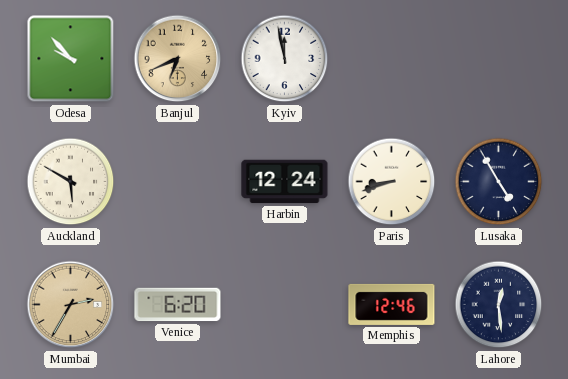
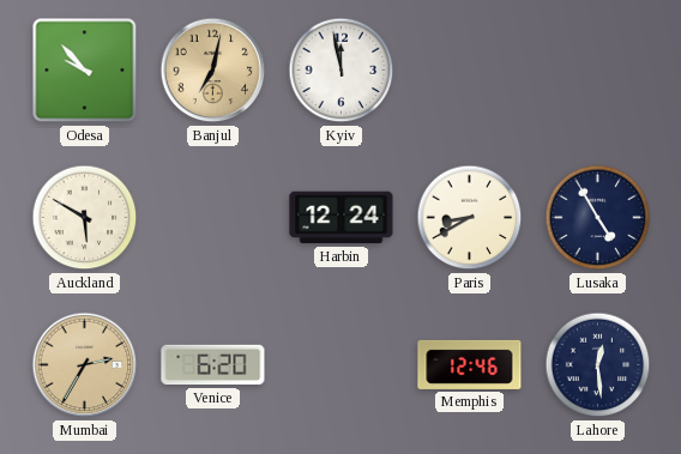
Banjul: 6:41 -> 7:02
Paris: 8:42 -> 8:40
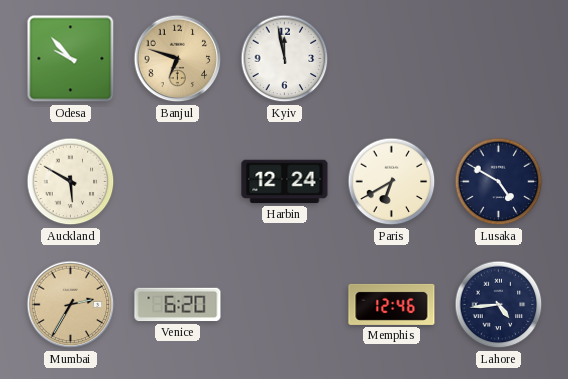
Banjul: 7:02 -> 6:48
Paris: 8:40 -> 6:40
Lusaka: 4:55 -> 4:50
Lahore: 12:29 -> 4:44
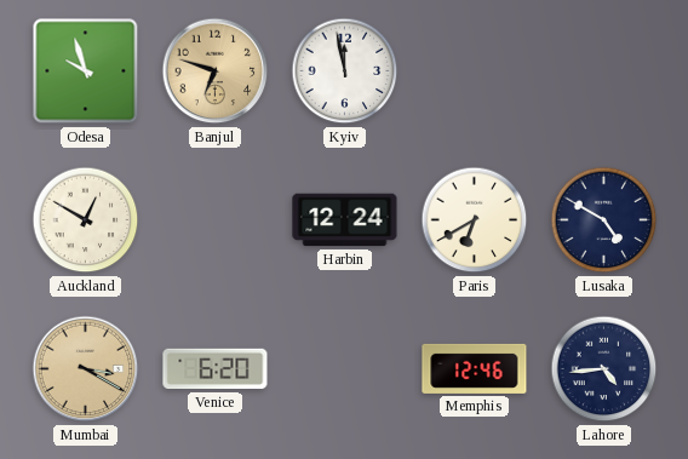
Odesa: 9:53 -> 9:57
Auckland: 5:50 -> 12:50
Mumbai: 2:35 -> 3:20
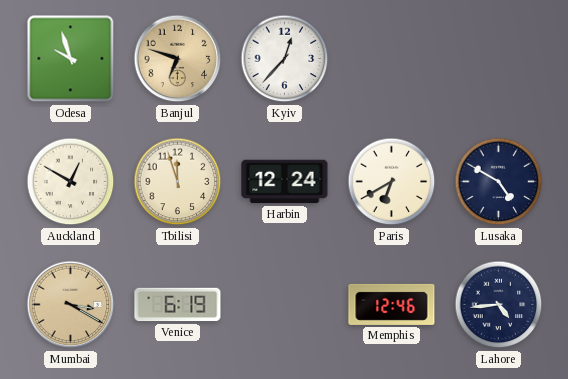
Kyiv: 11:58 -> 12:37
Tbilisi: none -> 11:57
Venice: 6:20 -> 6:19
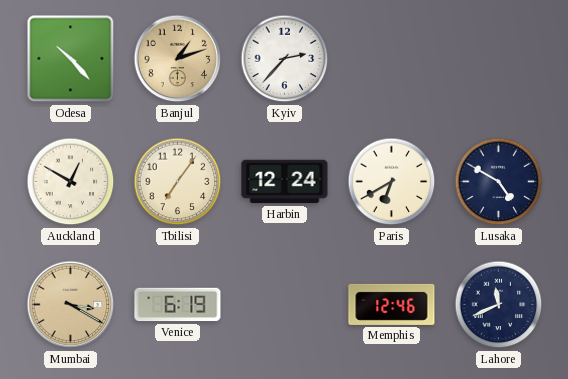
Odesa: 9:57 -> 10:23
Banjul: 6:48 -> 1:12
Kyiv: 12:37 -> 2:37
Tbilisi: 11:57 -> 7:06
Lahore: 4:44 -> 11:41
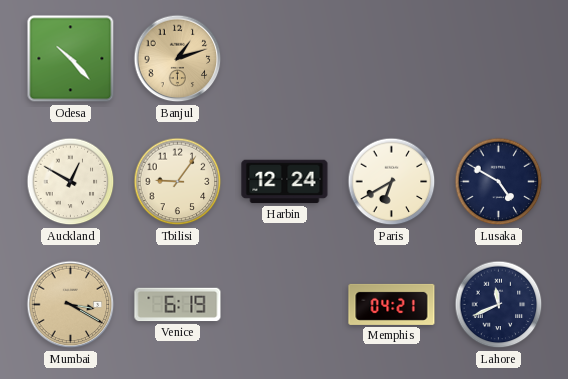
Kyiv: 2:37 -> none
Tbilisi: 7:06 -> 9:06
Memphis: 12:46 -> 04:21
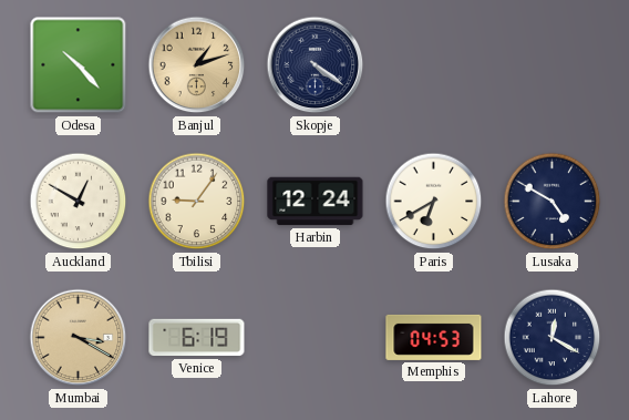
Skopje: none -> 4:21
Memphis: 04:21 -> 04:53
Lahore: 11:41 -> 12:20
